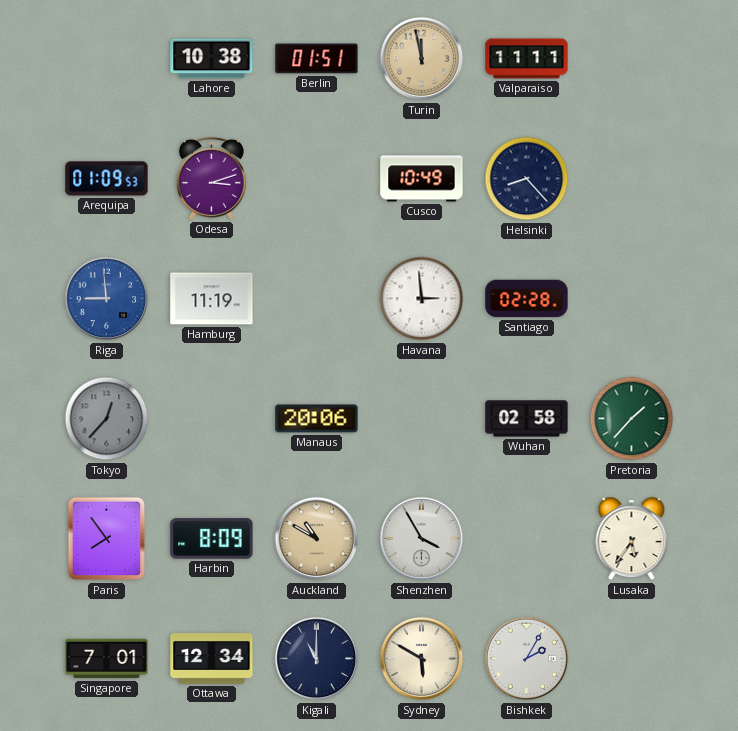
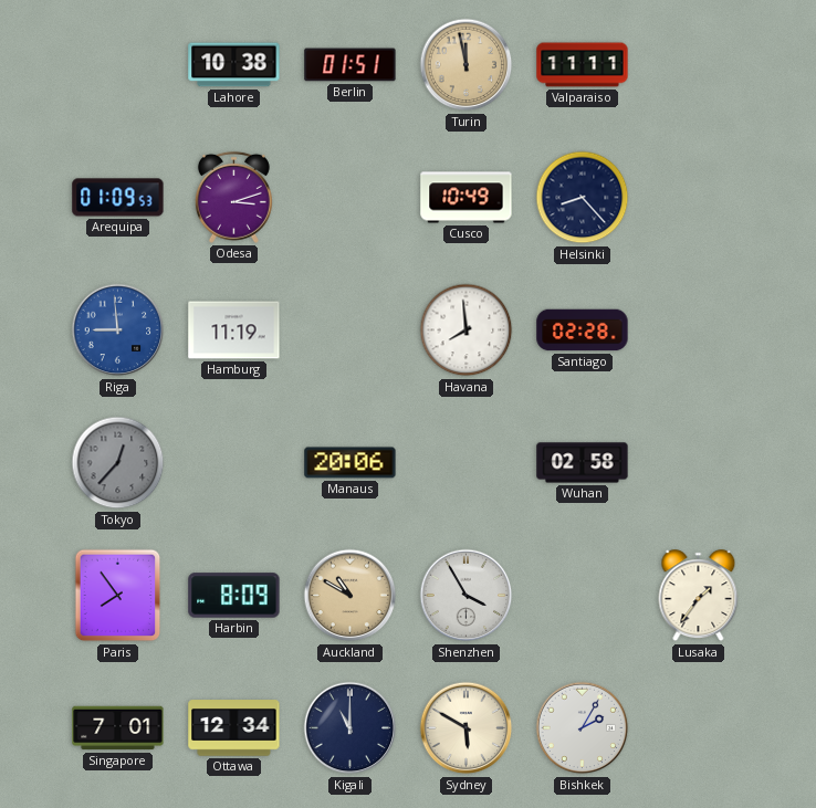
Havana: 2:59 -> 7:59
Pretoria: 1:37 -> none
Lusaka: 5:36 -> 1:36
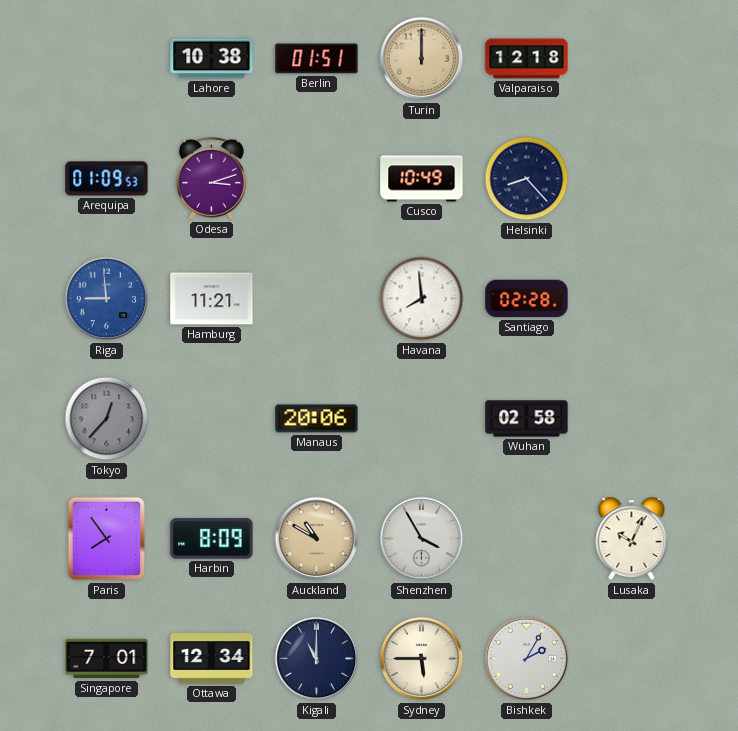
Turin: 11:58 -> 12:00
Valparaiso: 11:11 -> 12:18
Hamburg: 11:19 -> 11:21
Lusaka: 1:36 -> 10:04
Sydney: 5:50 -> 5:45
